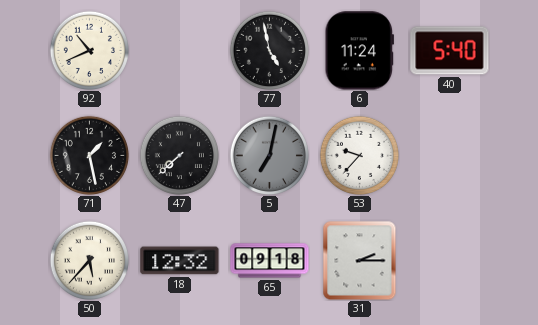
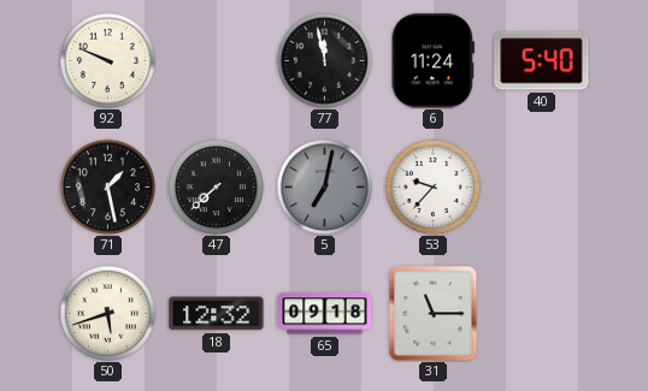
92: 10:41 -> 9:49
77: 4:58 -> 11:58
50: 5:37 -> 5:42
31: 2:15 -> 11:15
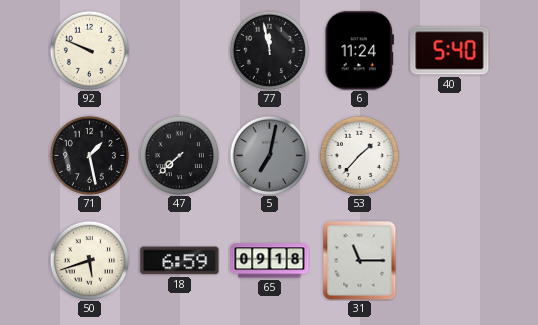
53: 9:37 -> 1:37
18: 12:32 -> 6:59
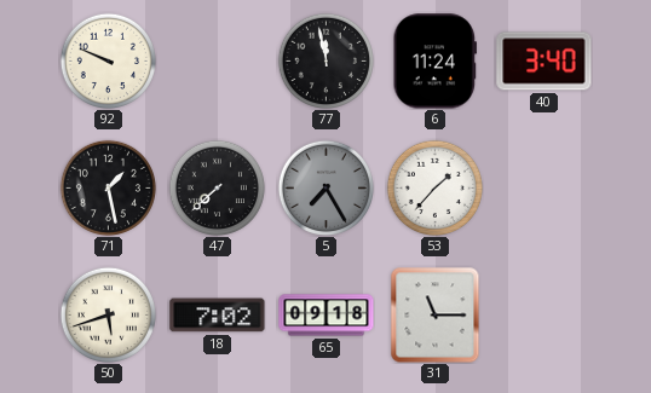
40: 5:40 -> 3:40
5: 7:02 -> 7:25
18: 6:59 -> 7:02
